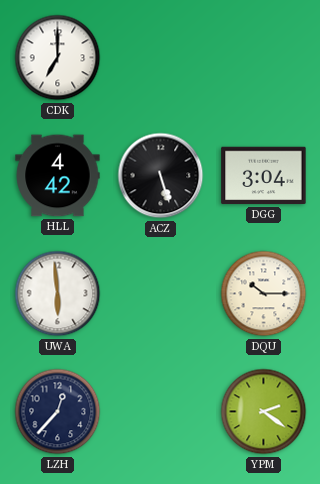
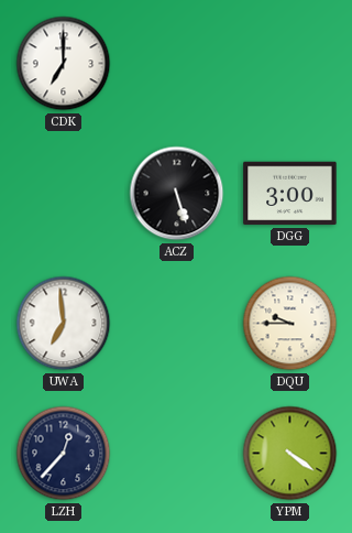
HLL: 4:42 -> none
DGG: 3:04 -> 3:00
UWA: 5:59 -> 6:59
DQU: 10:15 -> 9:45
YPM: 2:21 -> 4:21
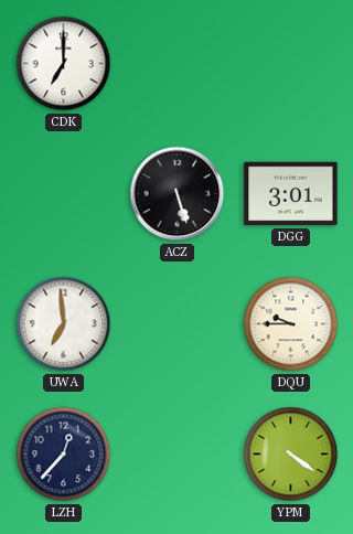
DGG: 3:00 -> 3:01
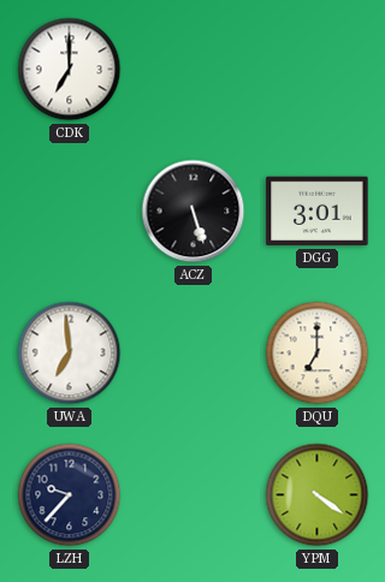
DQU: 9:45 -> 7:00
LZH: 12:37 -> 9:37
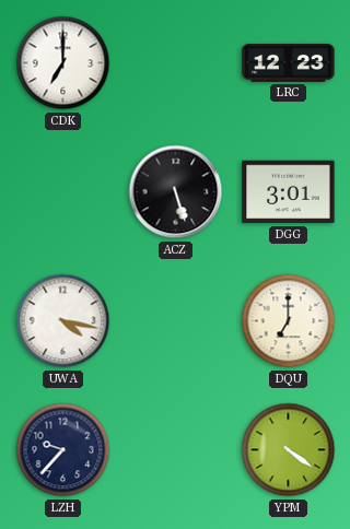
LRC: none -> 12:23
UWA: 6:59 -> 4:17
